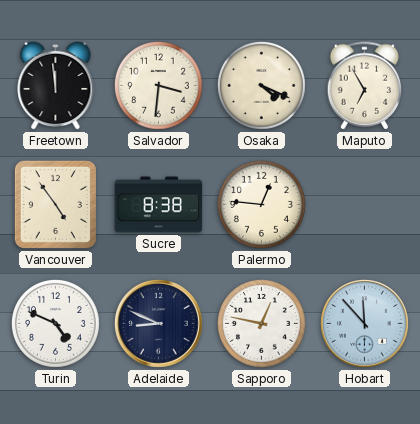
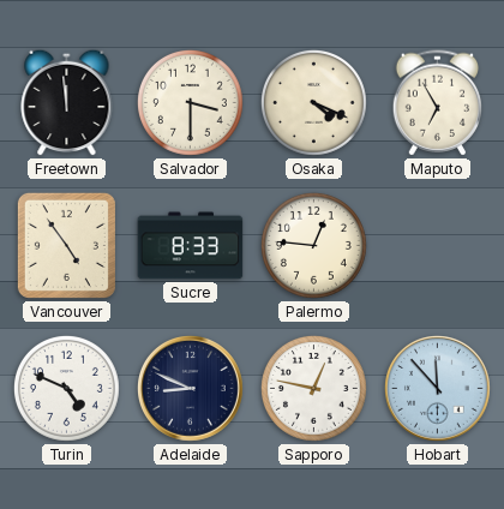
Salvador: 3:31 -> 3:30
Sucre: 8:38 -> 8:33
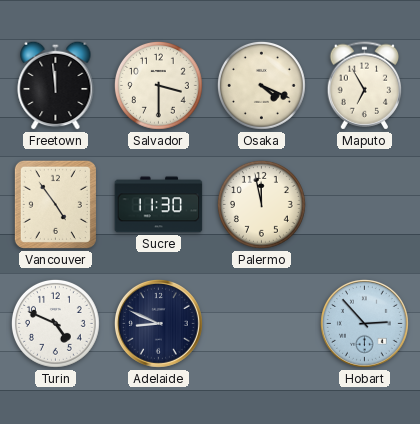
Sucre: 8:33 -> 11:30
Palermo: 12:46 -> 11:58
Sapporo: 12:47 -> none
Hobart: 11:53 -> 2:53
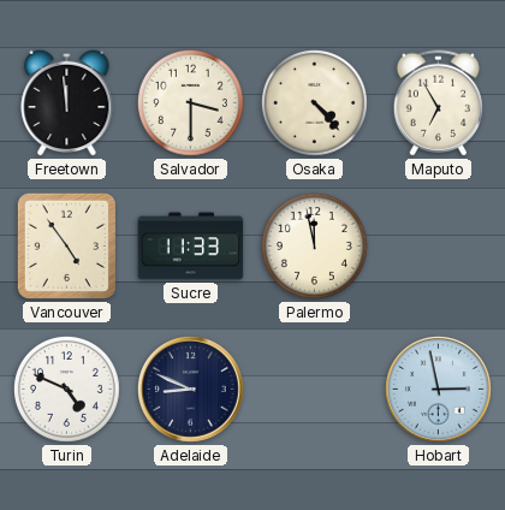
Osaka: 4:19 -> 4:23
Sucre: 11:30 -> 11:33
Hobart: 2:53 -> 2:58
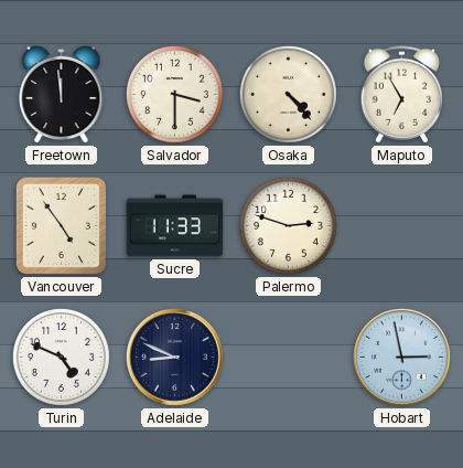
Palermo: 11:58 -> 2:48
